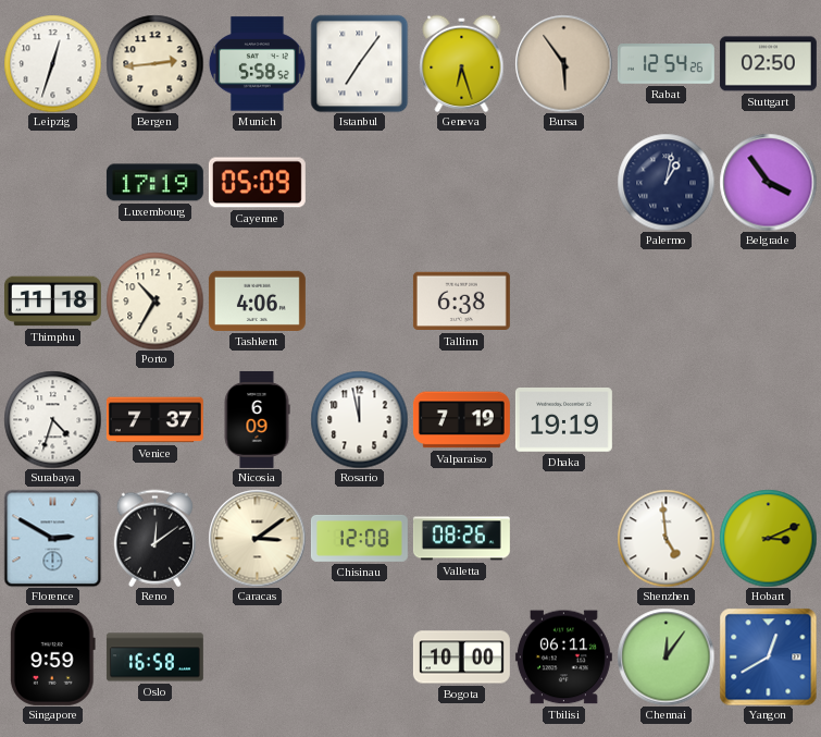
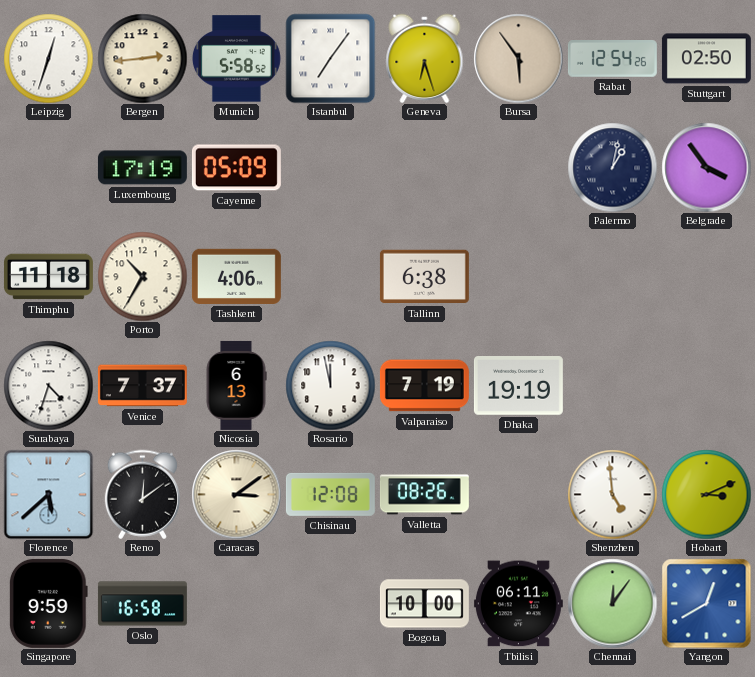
Nicosia: 6:09 -> 6:13
Florence: 2:50 -> 5:38
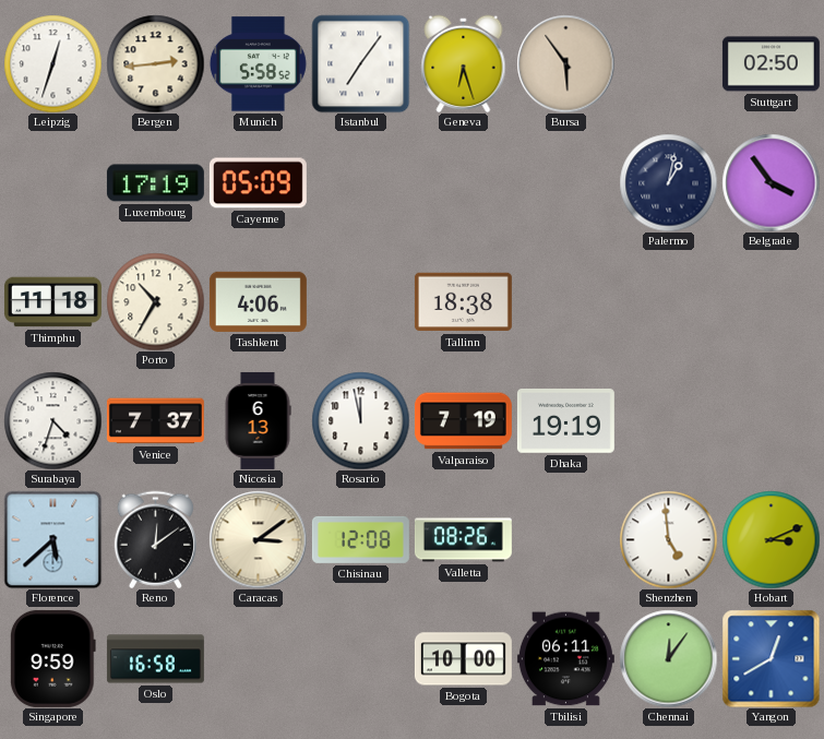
Rabat: 12:54 -> none
Tallinn: 6:38 -> 18:38
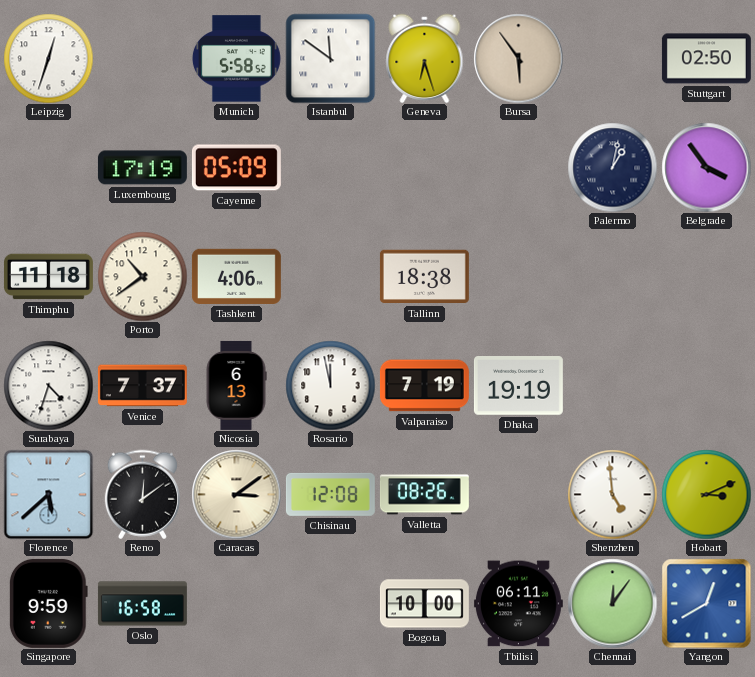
Bergen: 2:44 -> none
Istanbul: 7:06 -> 11:51
Porto: 10:35 -> 10:39
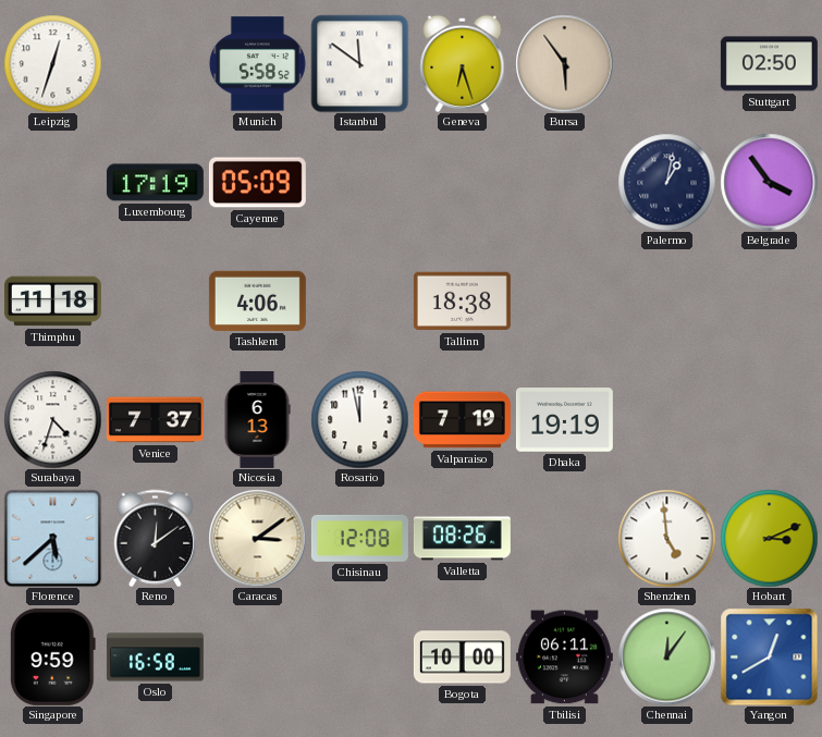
Porto: 10:39 -> none
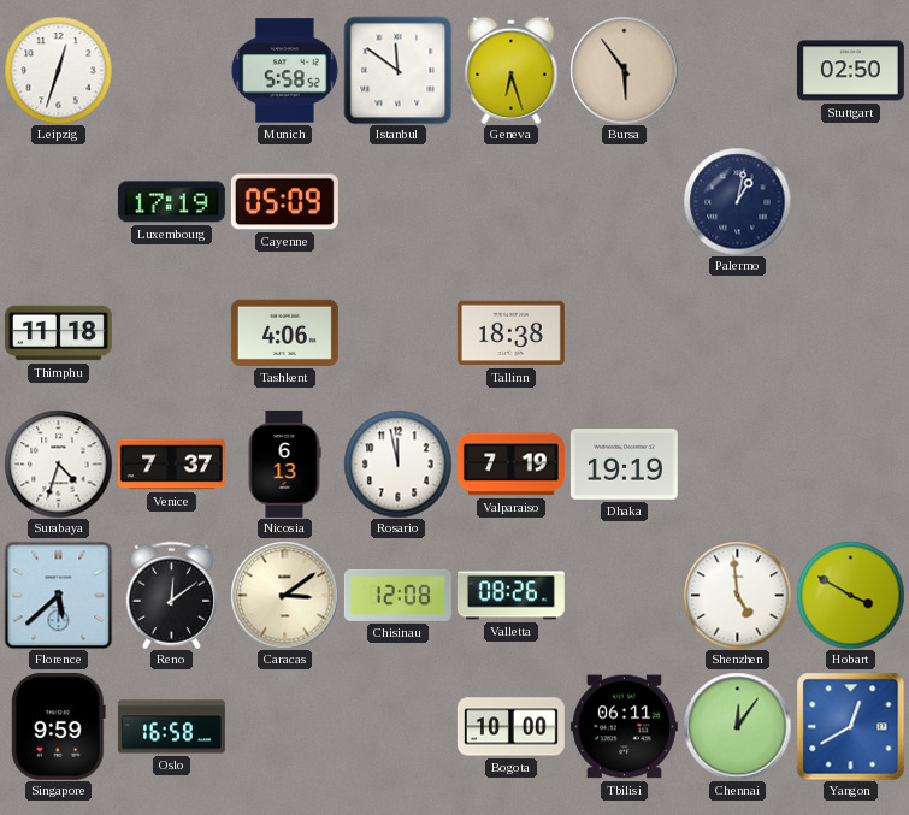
Belgrade: 3:54 -> none
Hobart: 3:11 -> 3:50
